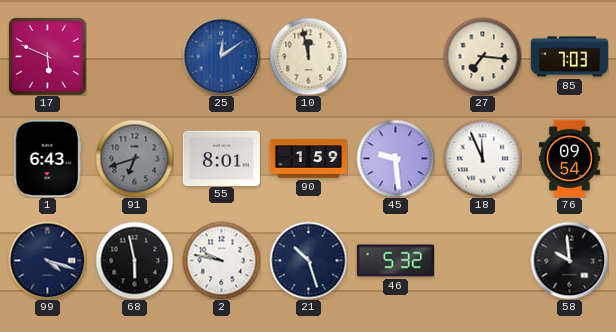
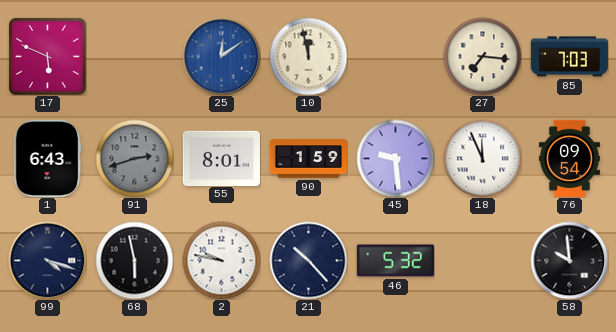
91: 6:42 -> 2:42
21: 10:27 -> 10:23
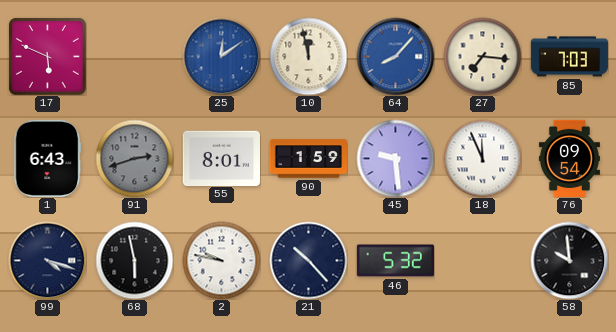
64: none -> 8:07
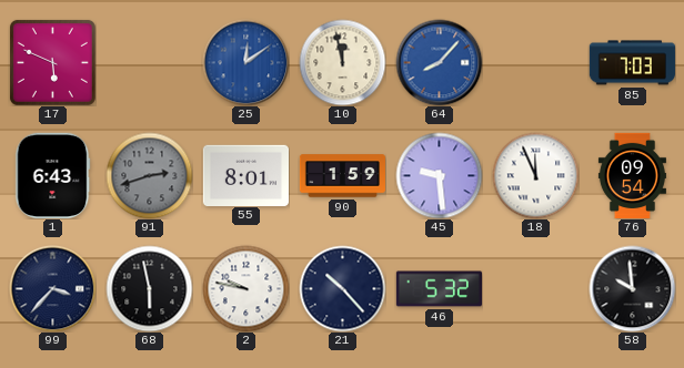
27: 7:16 -> none
99: 4:18 -> 3:37
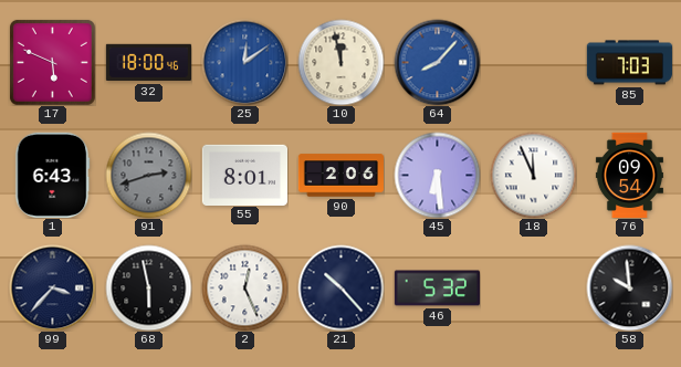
32: none -> 18:00
90: 1:59 -> 2:06
45: 9:29 -> 6:29
2: 9:47 -> 12:26
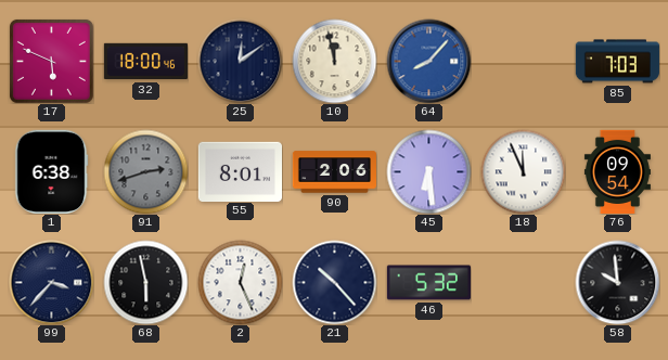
25 dial: blue -> navy
1: 6:43 -> 6:38
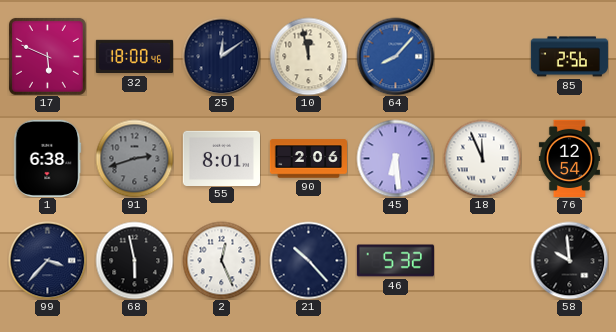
85: 7:03 -> 2:56
76: 09:54 -> 12:54
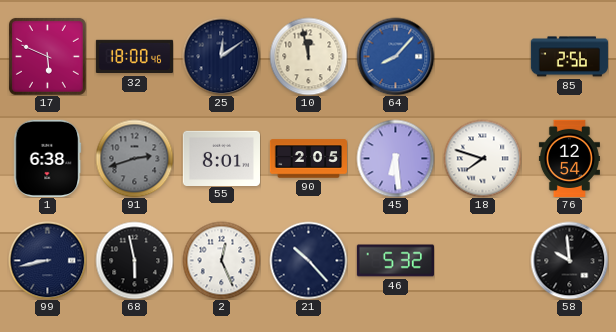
90: 2:06 -> 2:05
18: 11:56 -> 7:48
99: 3:37 -> 8:43
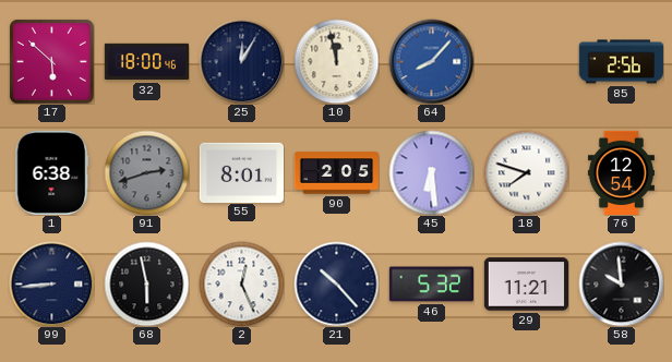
17: 5:49 -> 5:52
25: 12:09 -> 12:05
99: 8:43 -> 8:44
29: none -> 11:21
